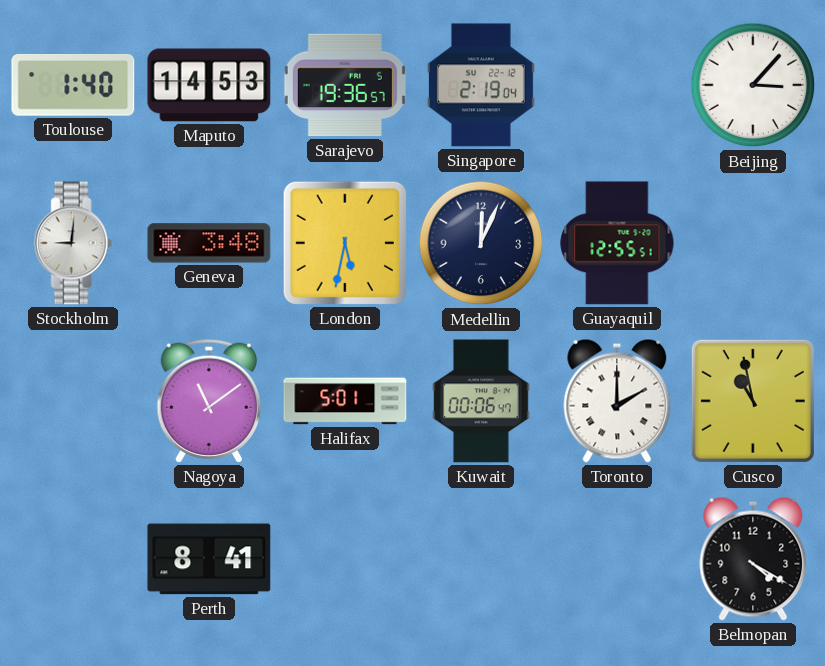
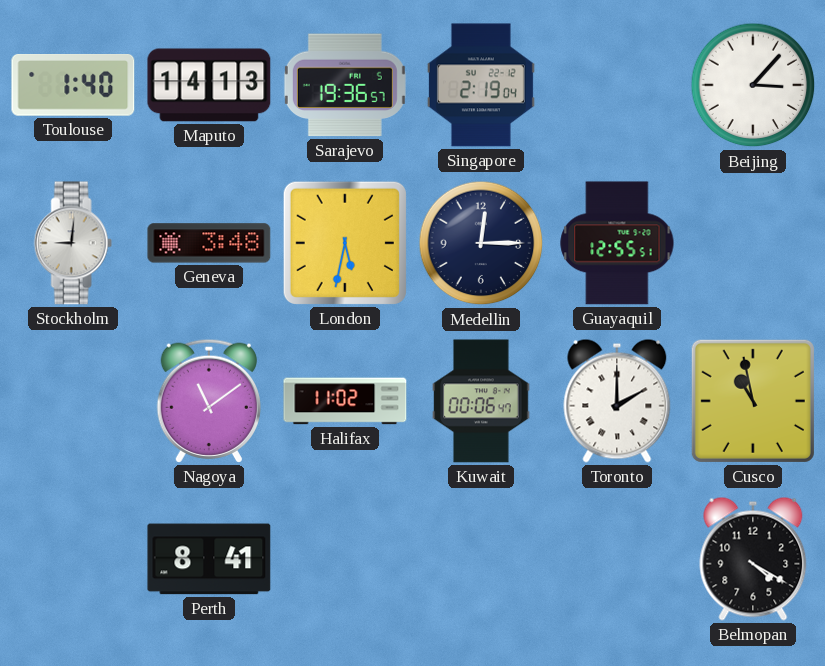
Maputo: 14:53 -> 14:13
Medellin: 12:04 -> 12:15
Halifax: 5:01 -> 11:02
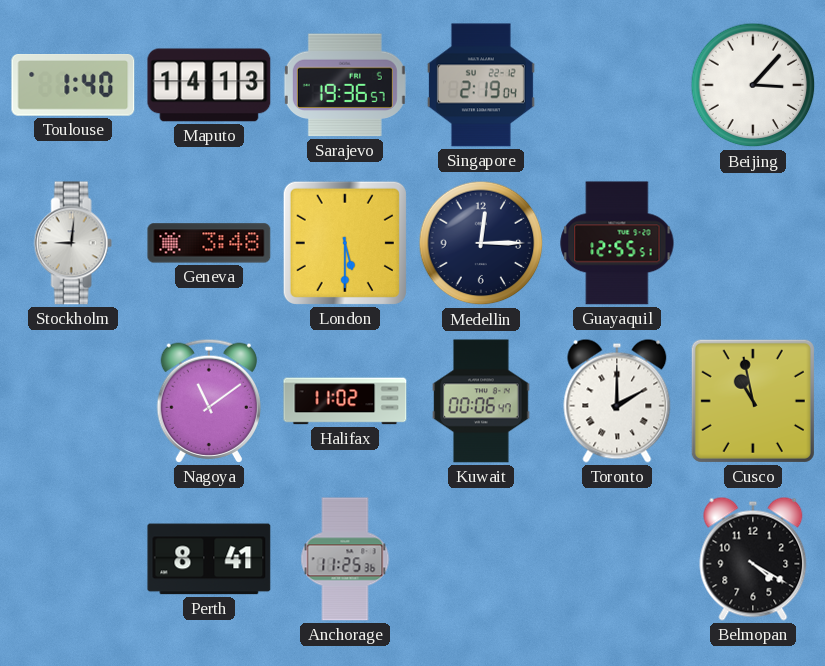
London: 5:32 -> 5:30
Anchorage: none -> 11:25
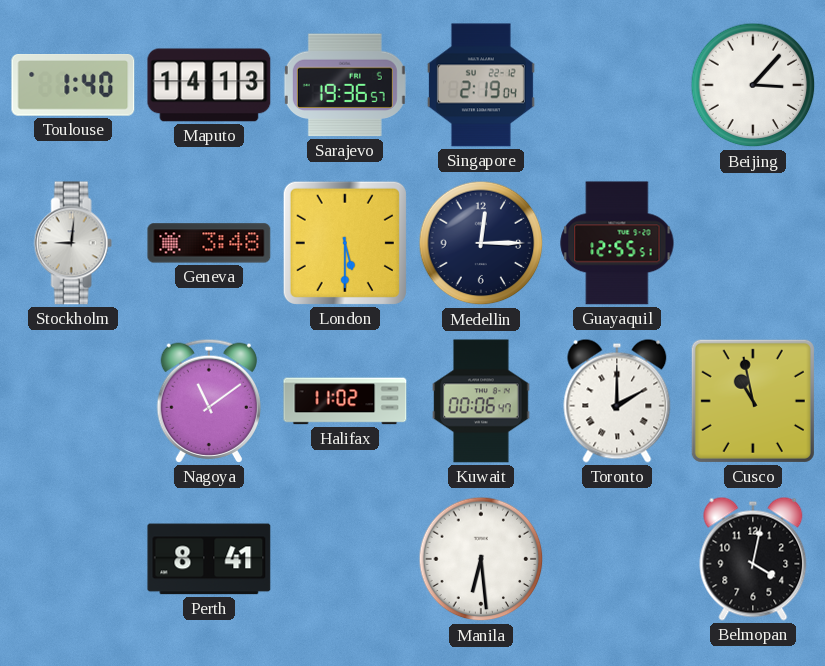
Anchorage: 11:25 -> none
Manila: none -> 6:29
Belmopan: 4:20 -> 4:02
